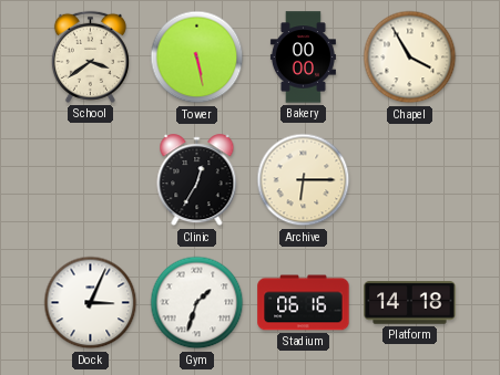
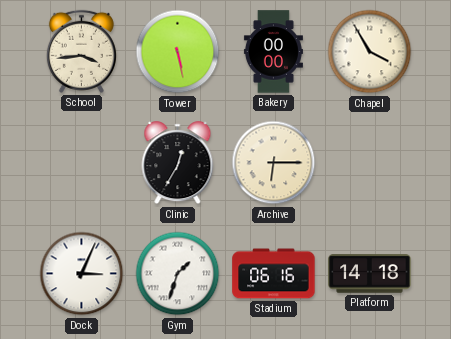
School: 3:39 -> 3:44
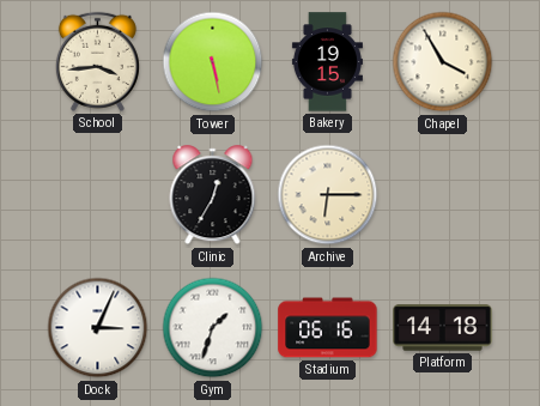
Bakery: 00:00 -> 19:15
